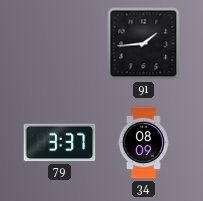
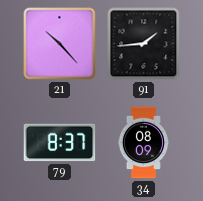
21: none -> 10:23
79: 3:37 -> 8:37
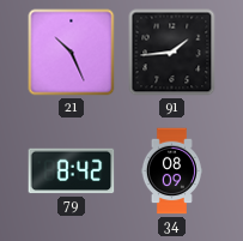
21: 10:23 -> 10:26
79: 8:37 -> 8:42
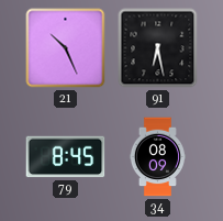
91: 1:44 -> 6:28
79: 8:42 -> 8:45
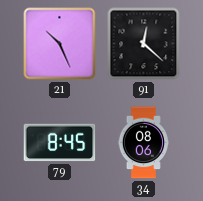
91: 6:28 -> 12:22
34: 08:09 -> 08:06
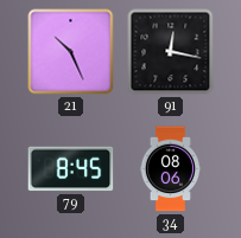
91: 12:22 -> 12:17
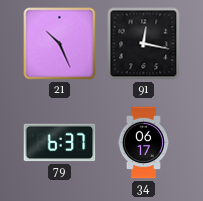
79: 8:45 -> 6:37
34: 08:06 -> 06:17
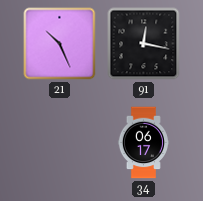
79: 6:37 -> none
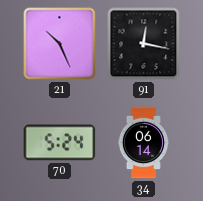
70: none -> 5:24
34: 06:17 -> 06:14
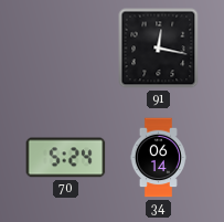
21: 10:26 -> none
